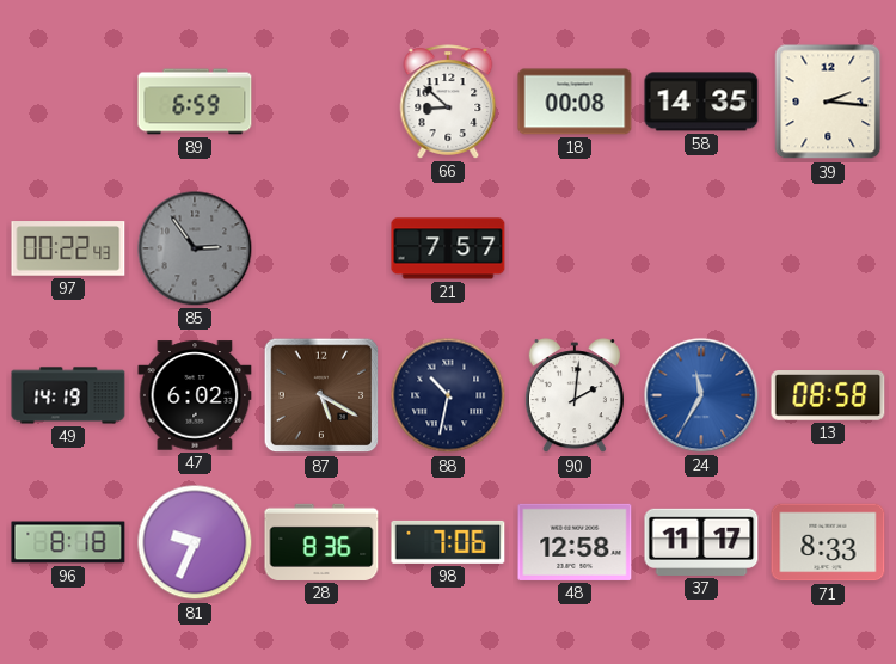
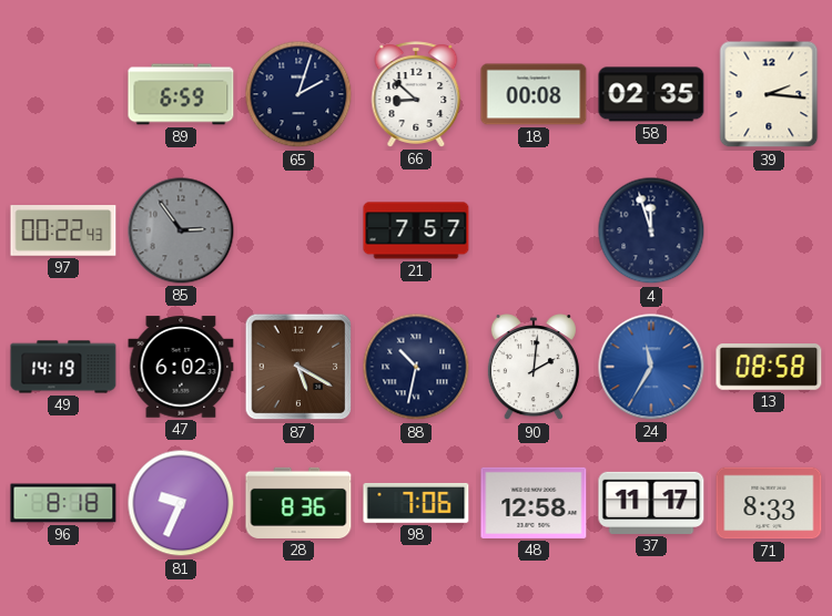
65: none -> 2:03
58: 14:35 -> 02:35
4: none -> 11:57
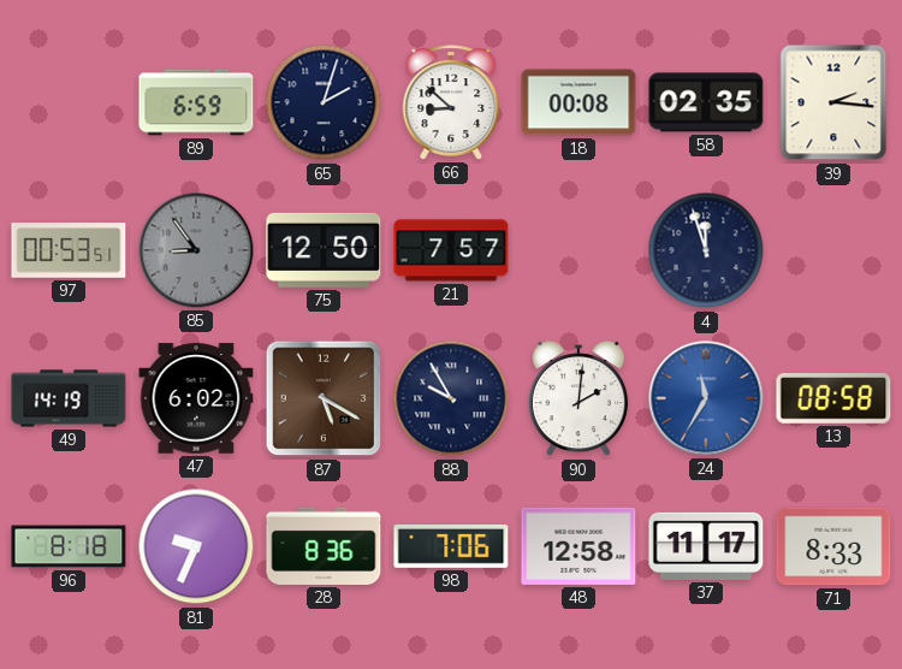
97: 00:22 -> 00:53
85: 2:54 -> 8:54
75: none -> 12:50
88: 10:32 -> 9:55
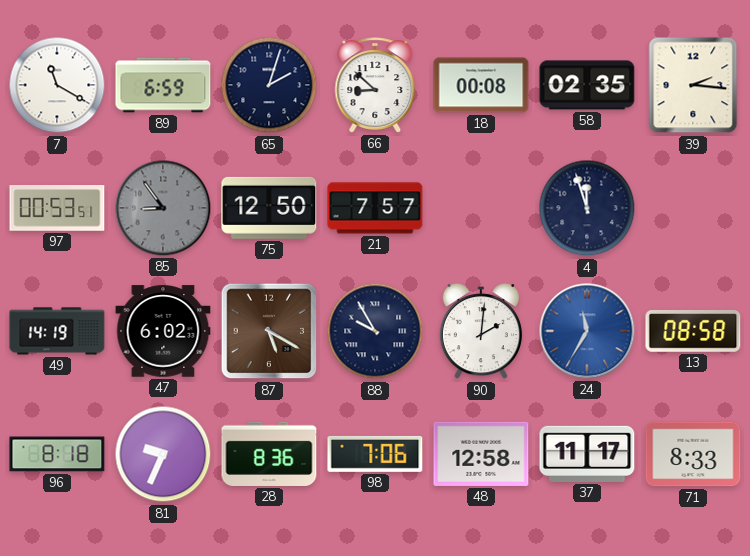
7: none -> 11:20
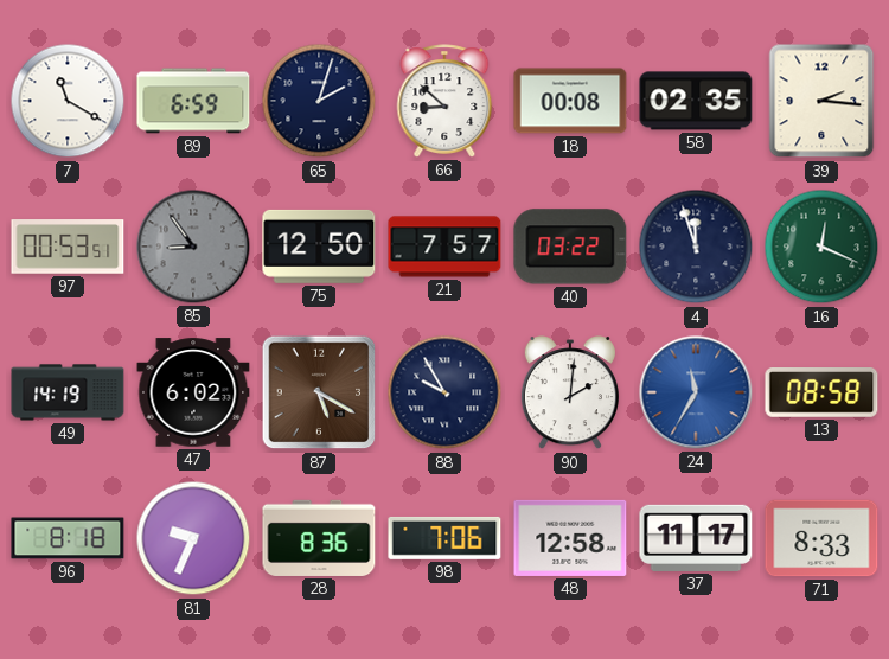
40: none -> 03:22
16: none -> 12:19
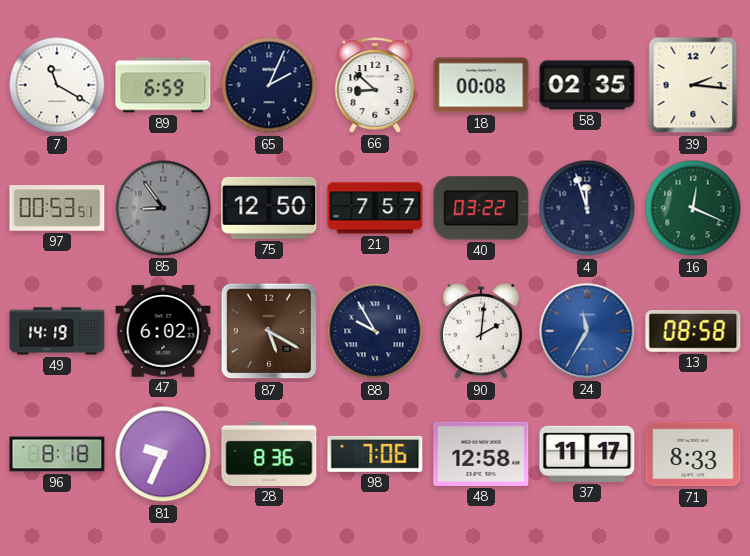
65: 2:03 -> 2:04
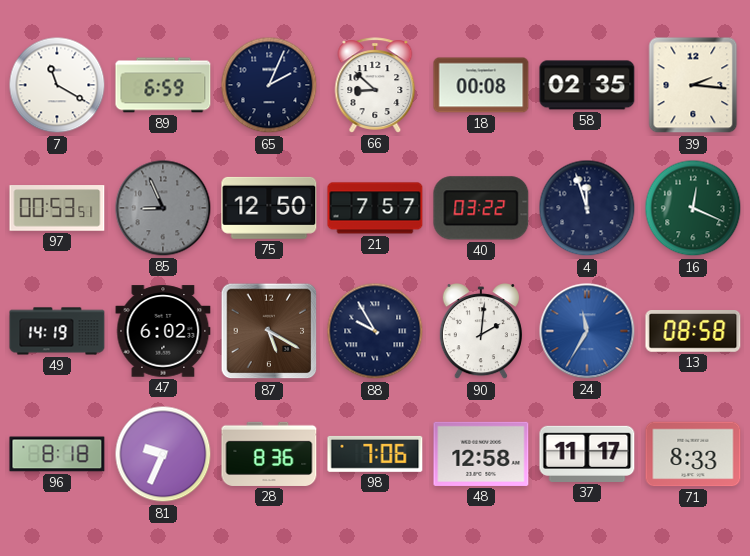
85: 8:54 -> 8:56
